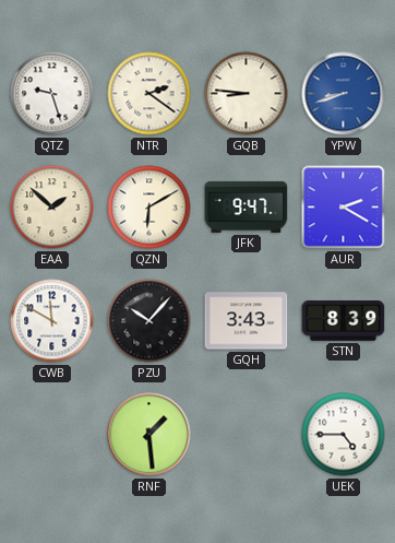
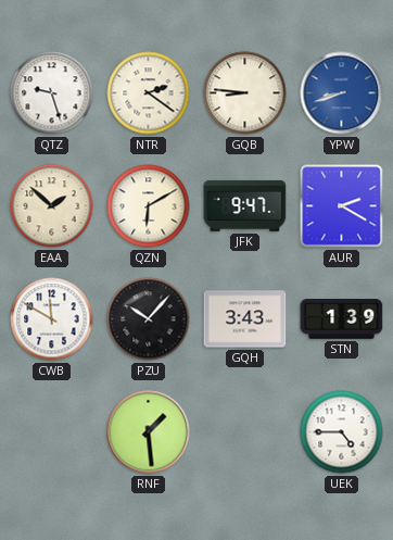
STN: 8:39 -> 1:39
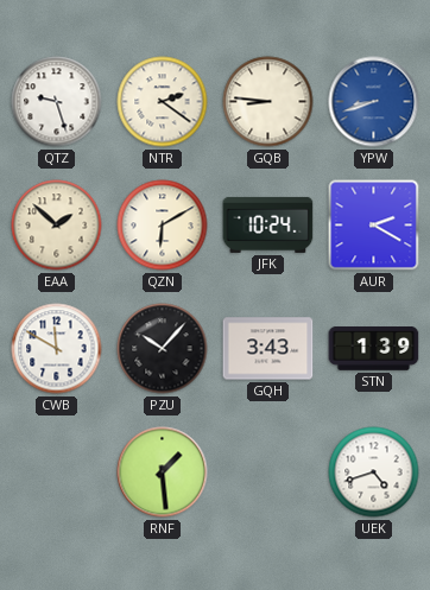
JFK: 9:47 -> 10:24
UEK: 4:45 -> 4:42
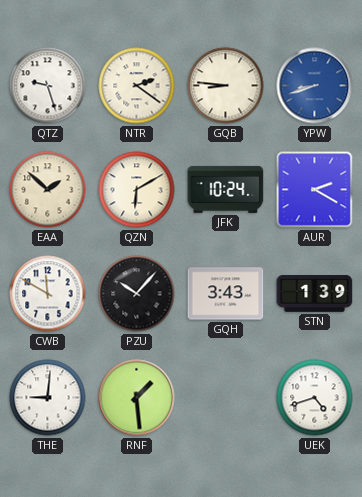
THE: none -> 9:01
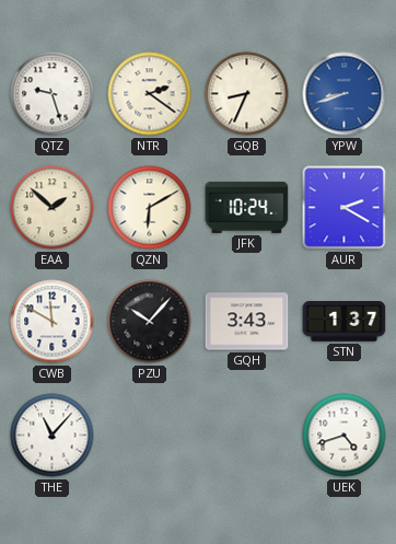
GQB: 8:46 -> 8:34
STN: 1:39 -> 1:37
THE: 9:01 -> 11:07
RNF: 1:29 -> none
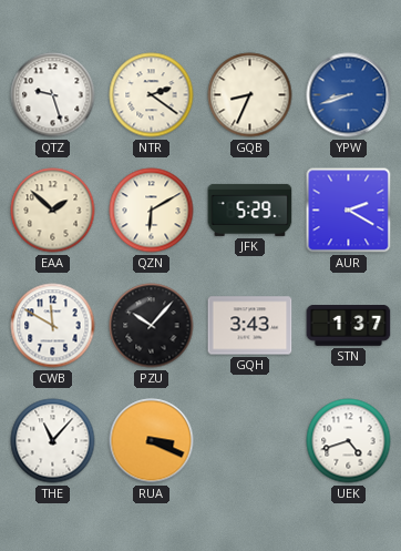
JFK: 10:24 -> 5:29
RUA: none -> 3:19
